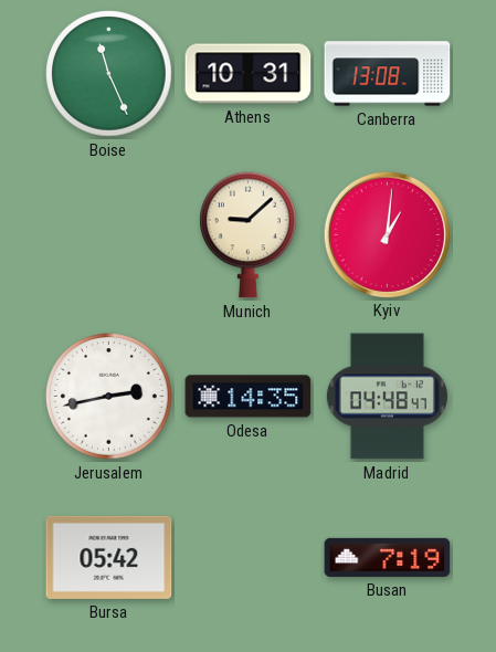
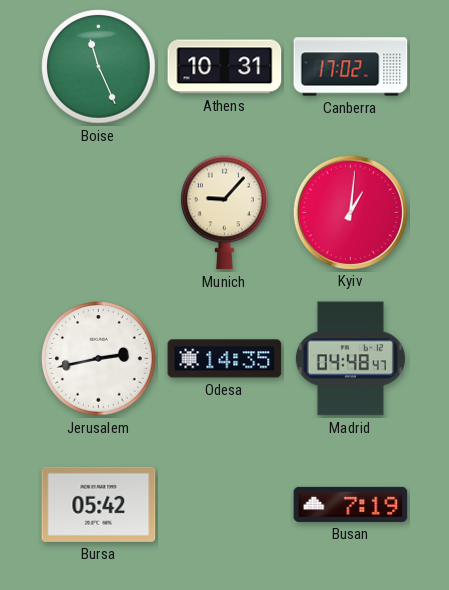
Canberra: 13:08 -> 17:02
Munich: 9:08 -> 9:07
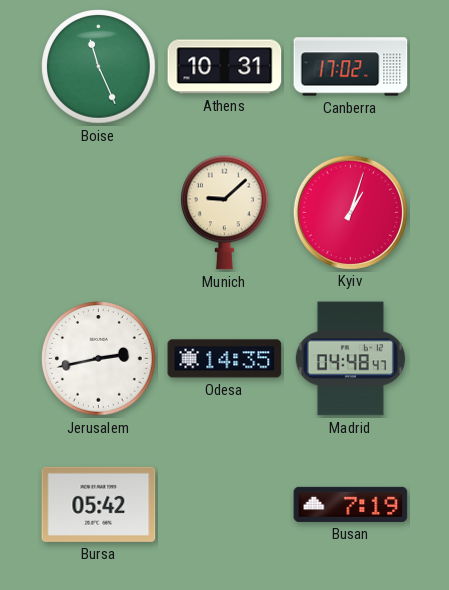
Munich: 9:07 -> 9:08
Kyiv: 1:01 -> 1:03
